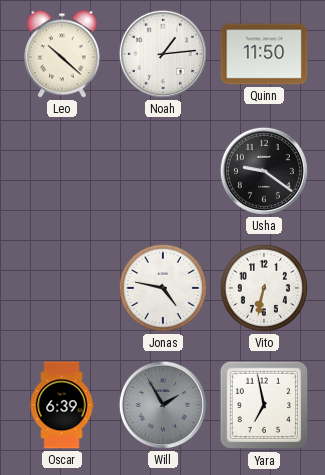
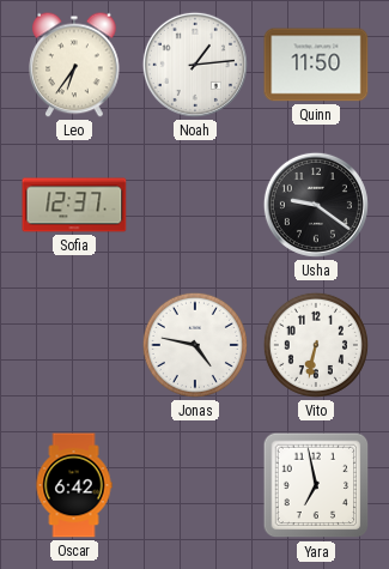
Leo: 10:22 -> 6:36
Sofia: none -> 12:37
Oscar: 6:39 -> 6:42
Will: 1:55 -> none
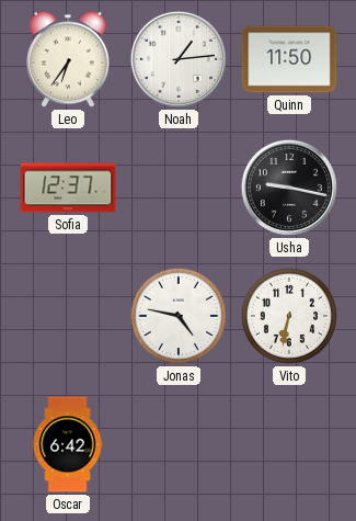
Usha: 9:21 -> 9:17
Yara: 6:58 -> none
